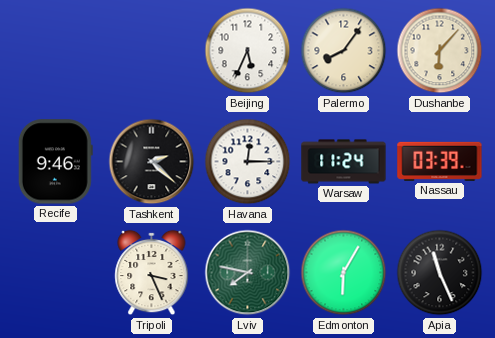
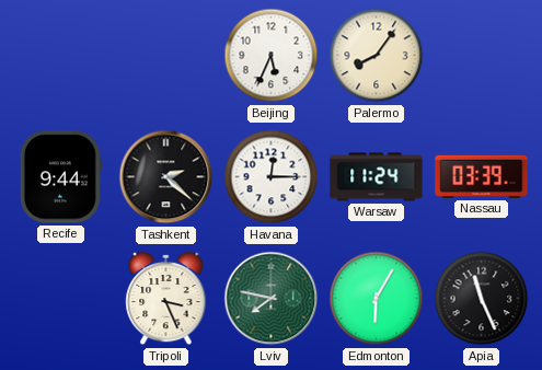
Dushanbe: 6:07 -> none
Recife: 9:46 -> 9:44
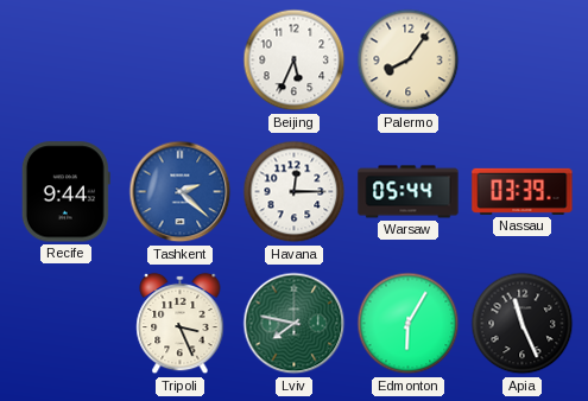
Tashkent dial: black -> blue
Warsaw: 11:24 -> 05:44
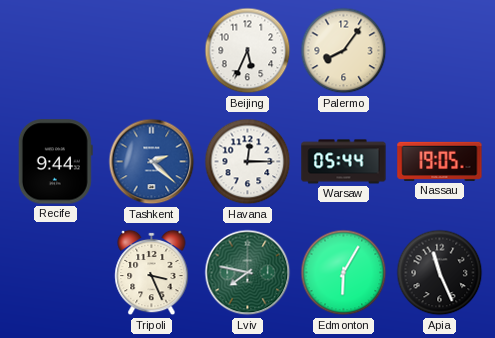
Nassau: 03:39 -> 19:05
